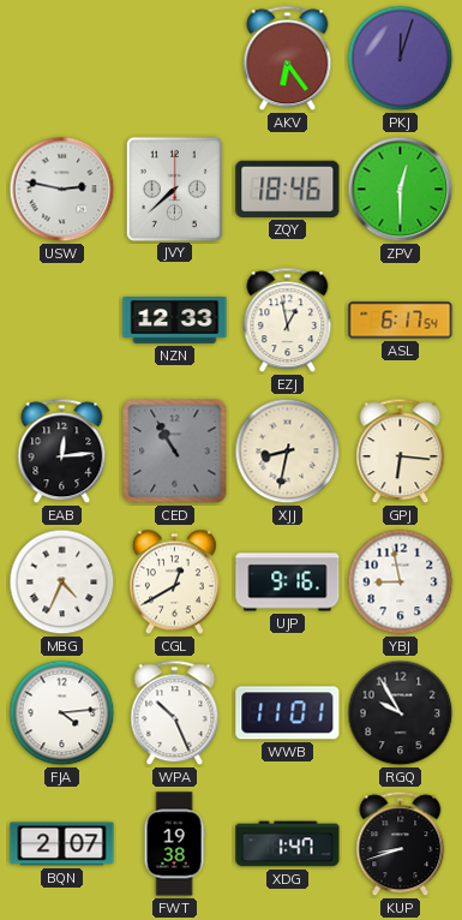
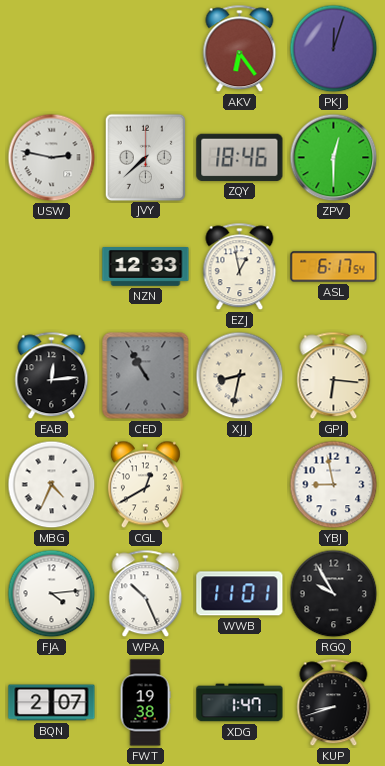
UJP: 9:16 -> none
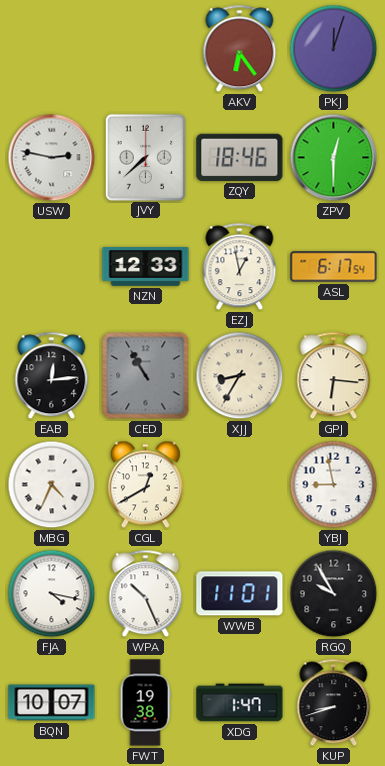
XJJ: 8:32 -> 8:35
FJA: 4:14 -> 4:17
BQN: 2:07 -> 10:07
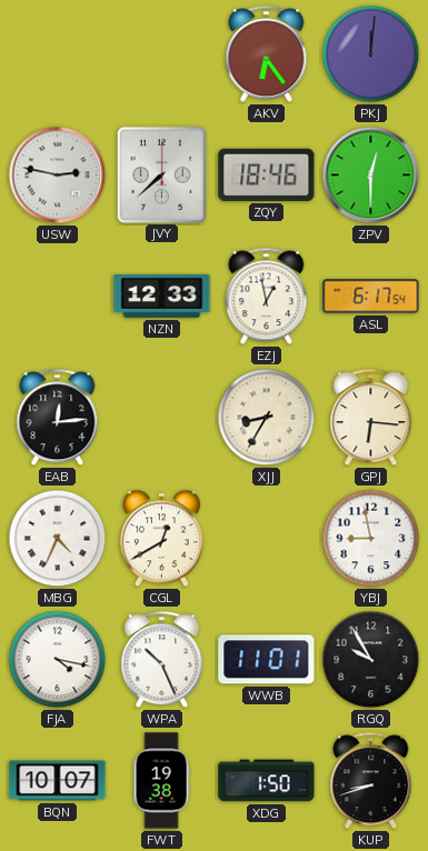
PKJ: 12:03 -> 12:01
CED: 10:55 -> none
XDG: 1:47 -> 1:50
